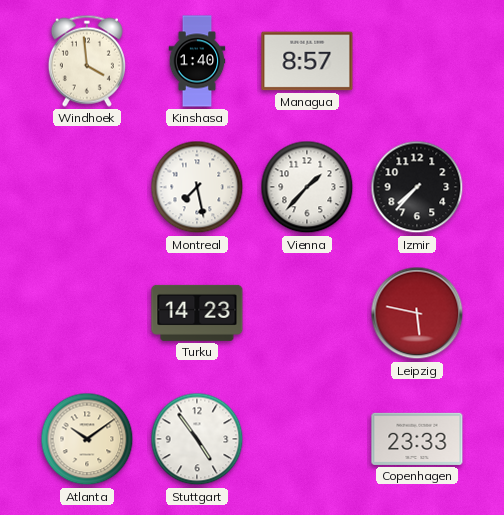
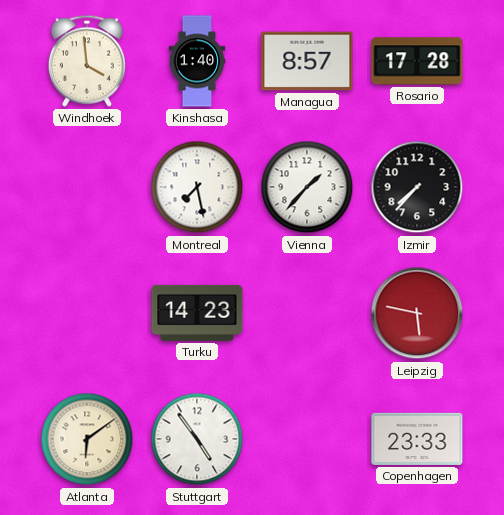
Rosario: none -> 17:28
Atlanta: 10:09 -> 6:09
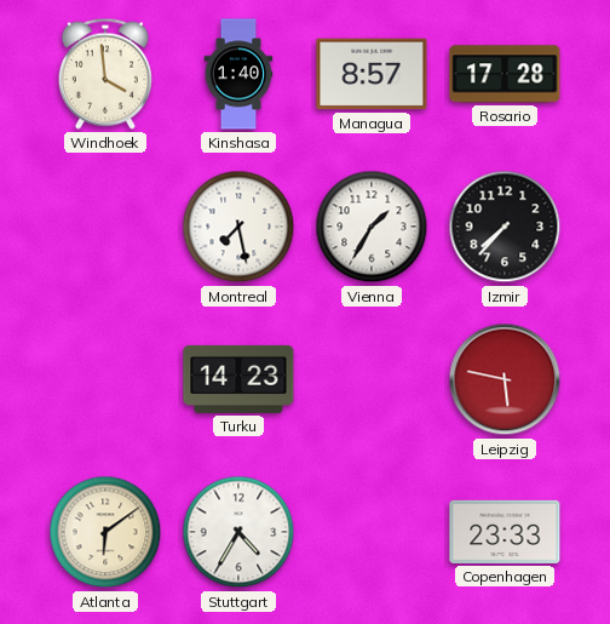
Vienna: 1:37 -> 1:35
Stuttgart: 4:54 -> 4:35
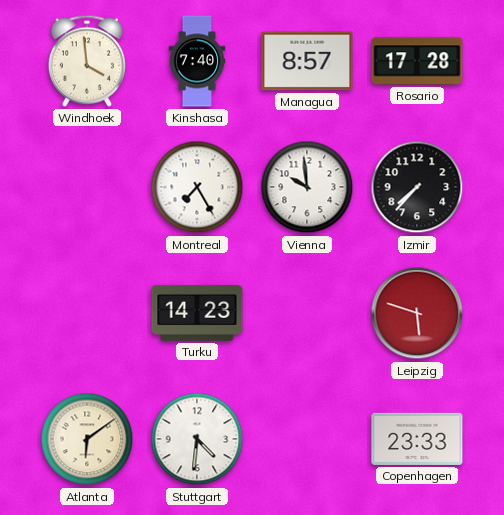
Kinshasa: 1:40 -> 7:40
Montreal: 7:28 -> 7:25
Vienna: 1:35 -> 9:59
Leipzig: 5:47 -> 5:48
Stuttgart: 4:35 -> 4:31
